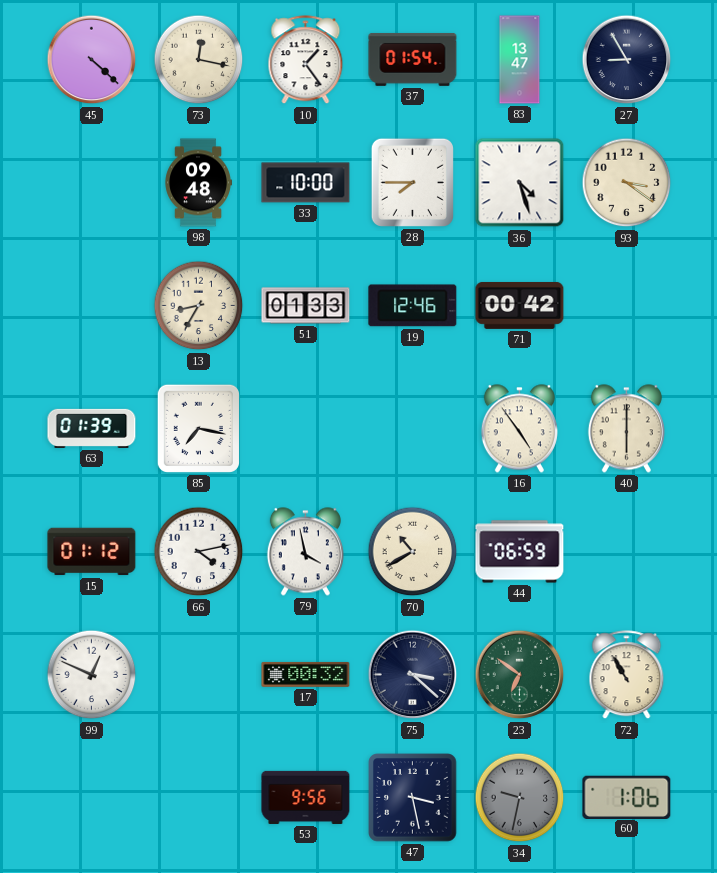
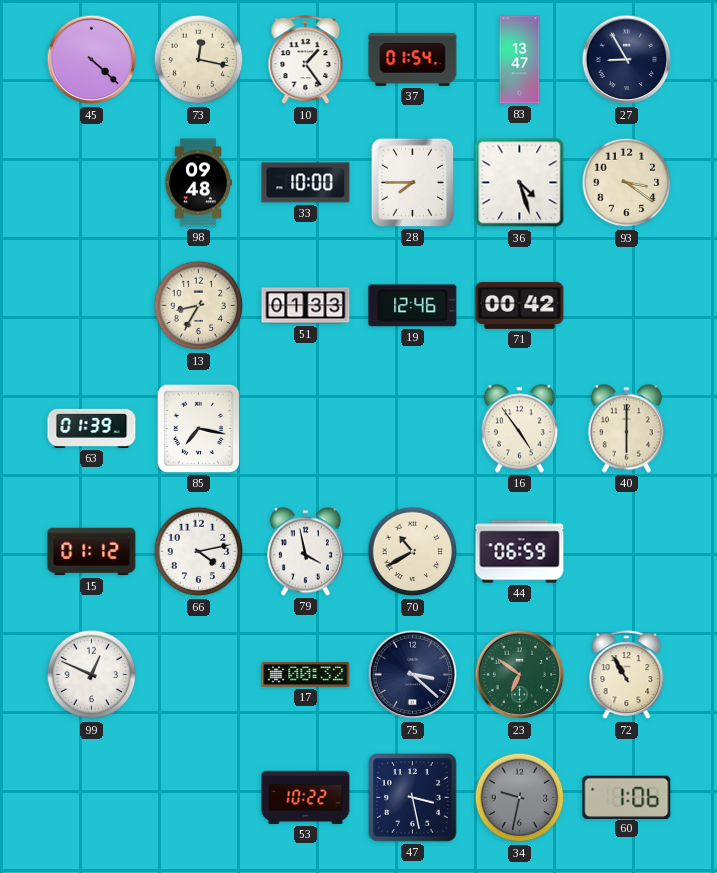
53: 9:56 -> 10:22
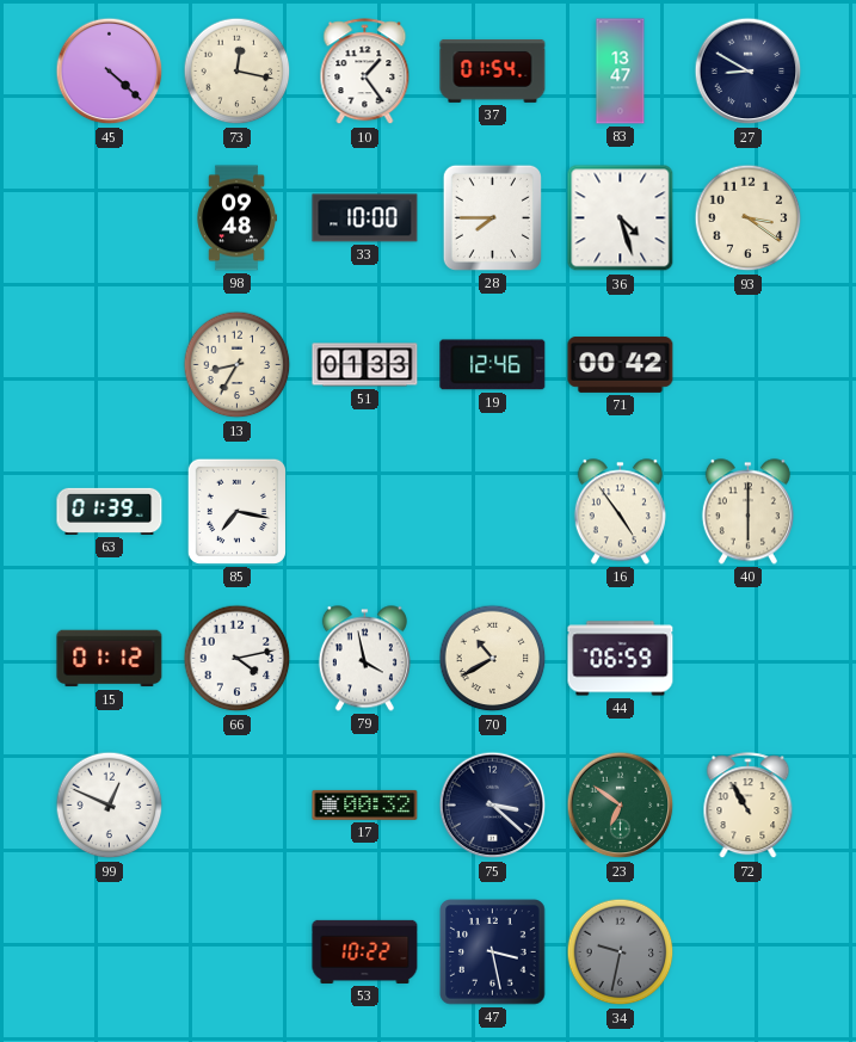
27: 8:55 -> 8:50
60: 1:06 -> none
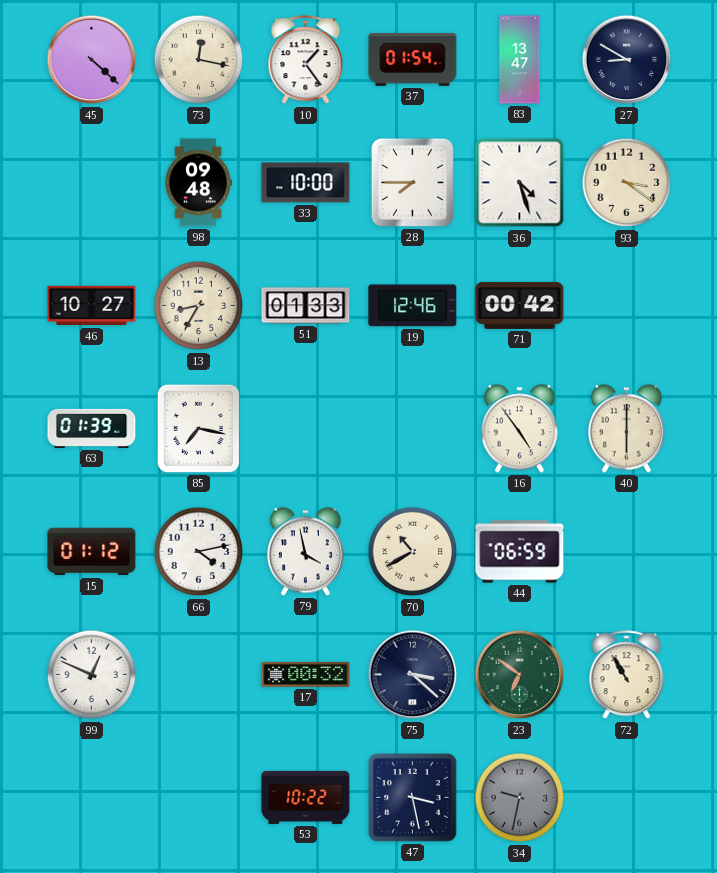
46: none -> 10:27
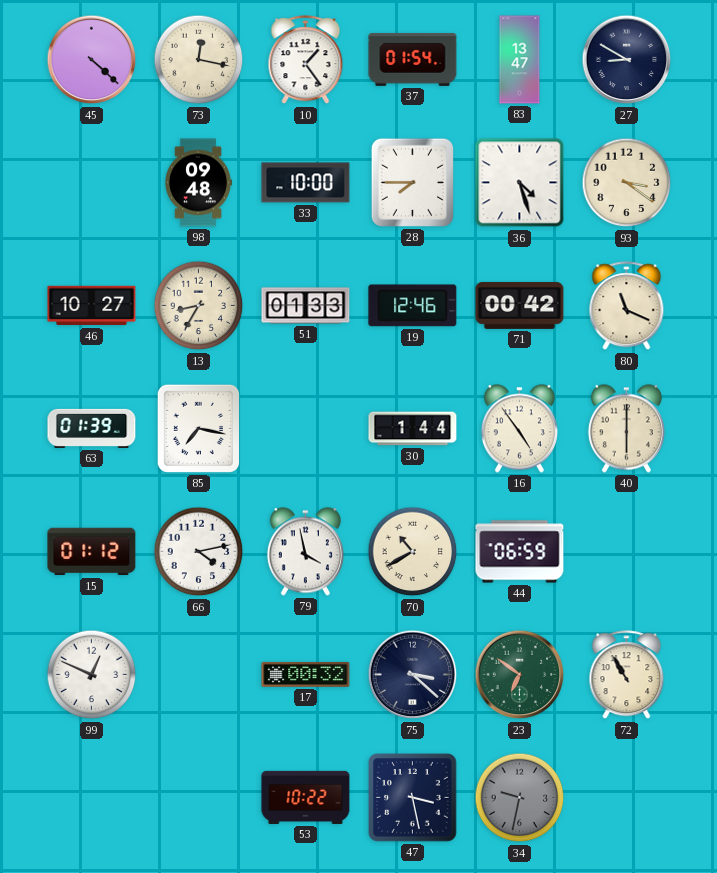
80: none -> 11:19
30: none -> 1:44
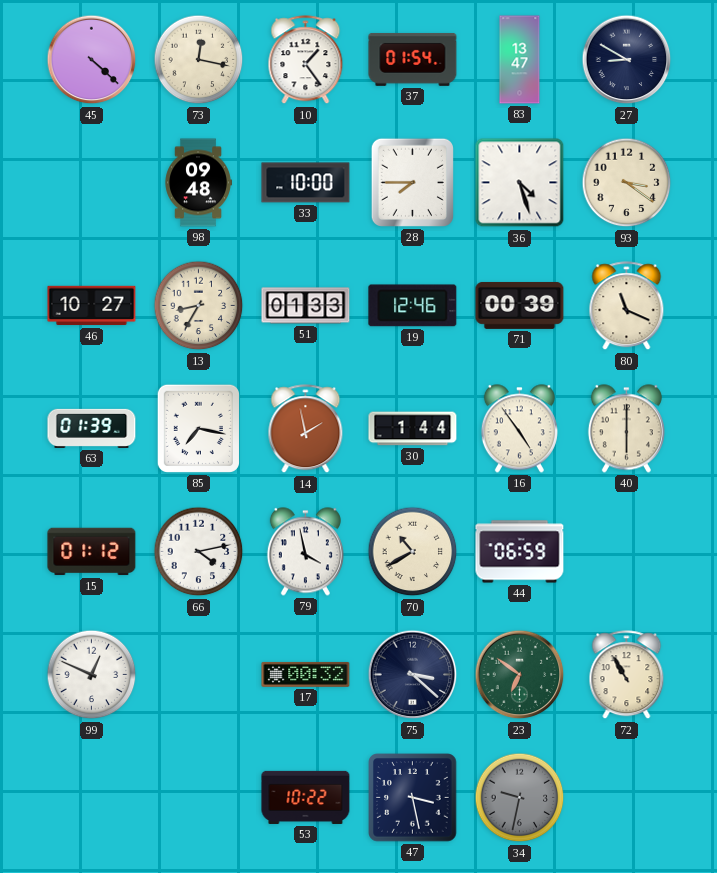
71: 00:42 -> 00:39
14: none -> 1:58
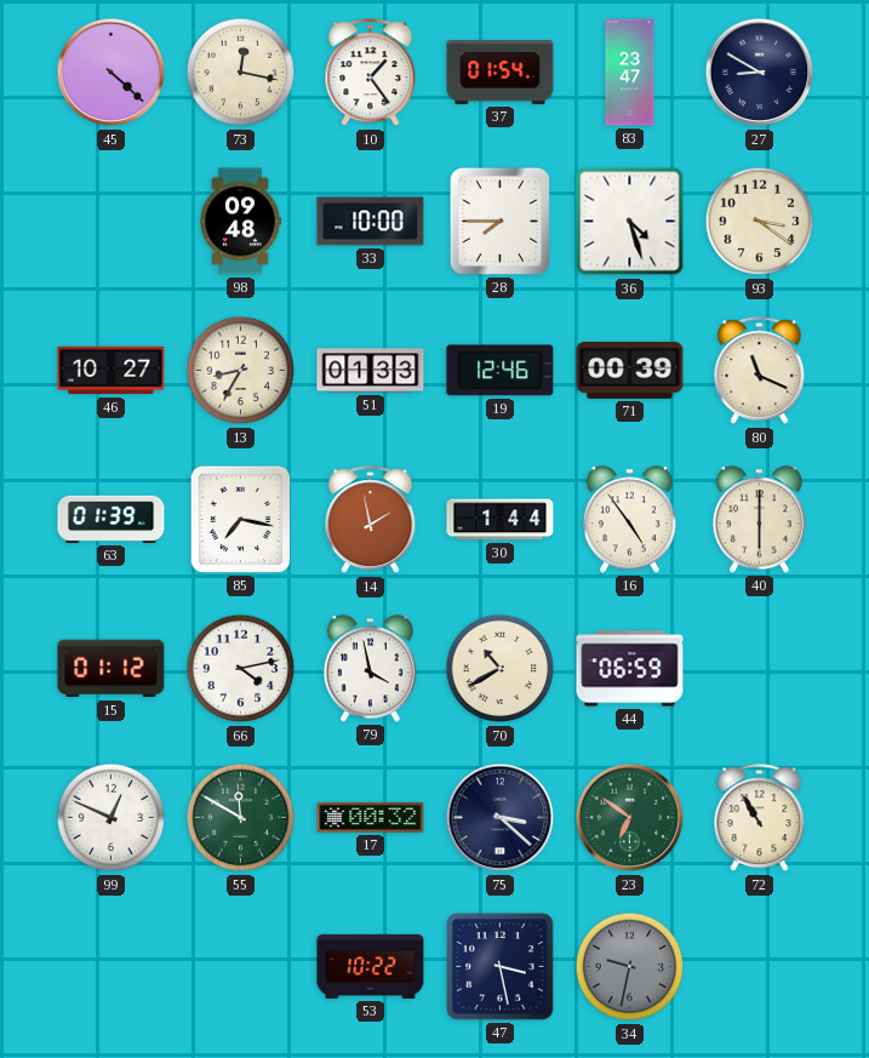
83: 13:47 -> 23:47
55: none -> 11:50
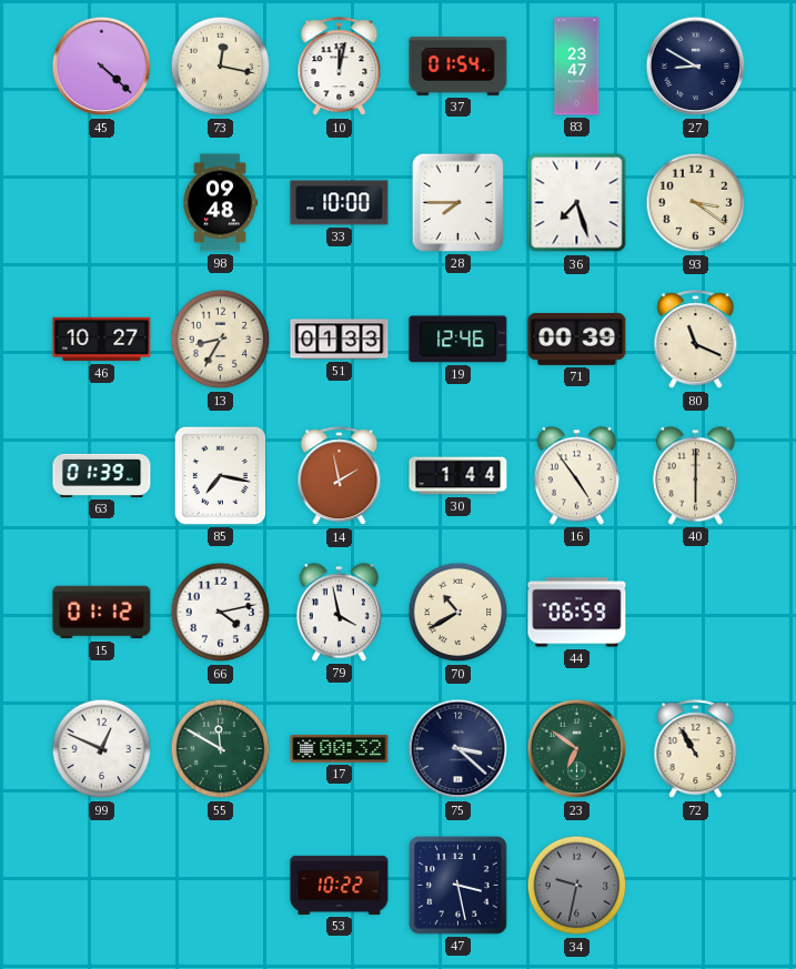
10: 1:24 -> 12:02
36: 4:27 -> 7:27
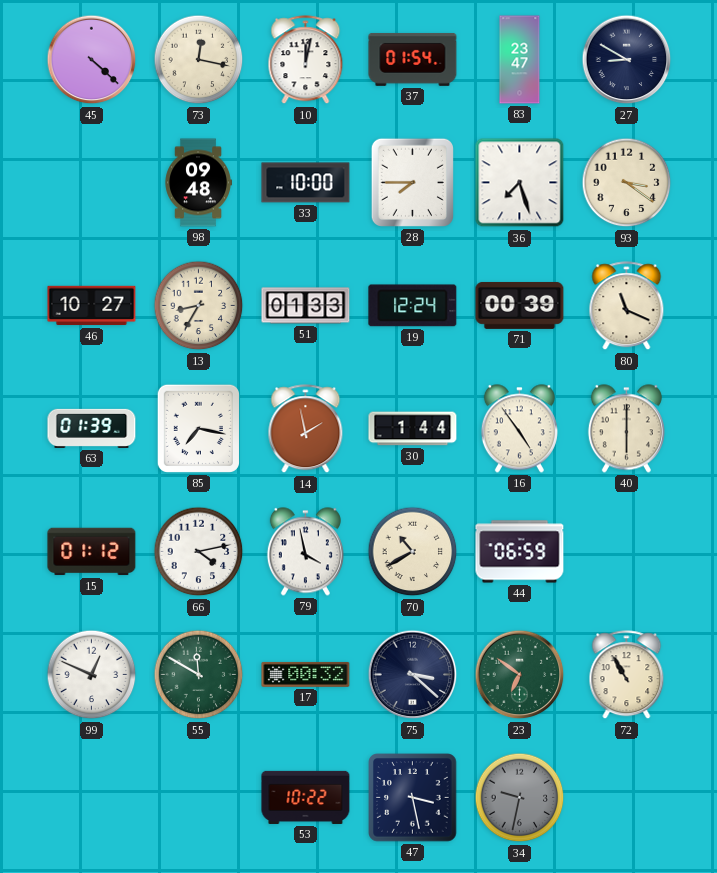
19: 12:46 -> 12:24
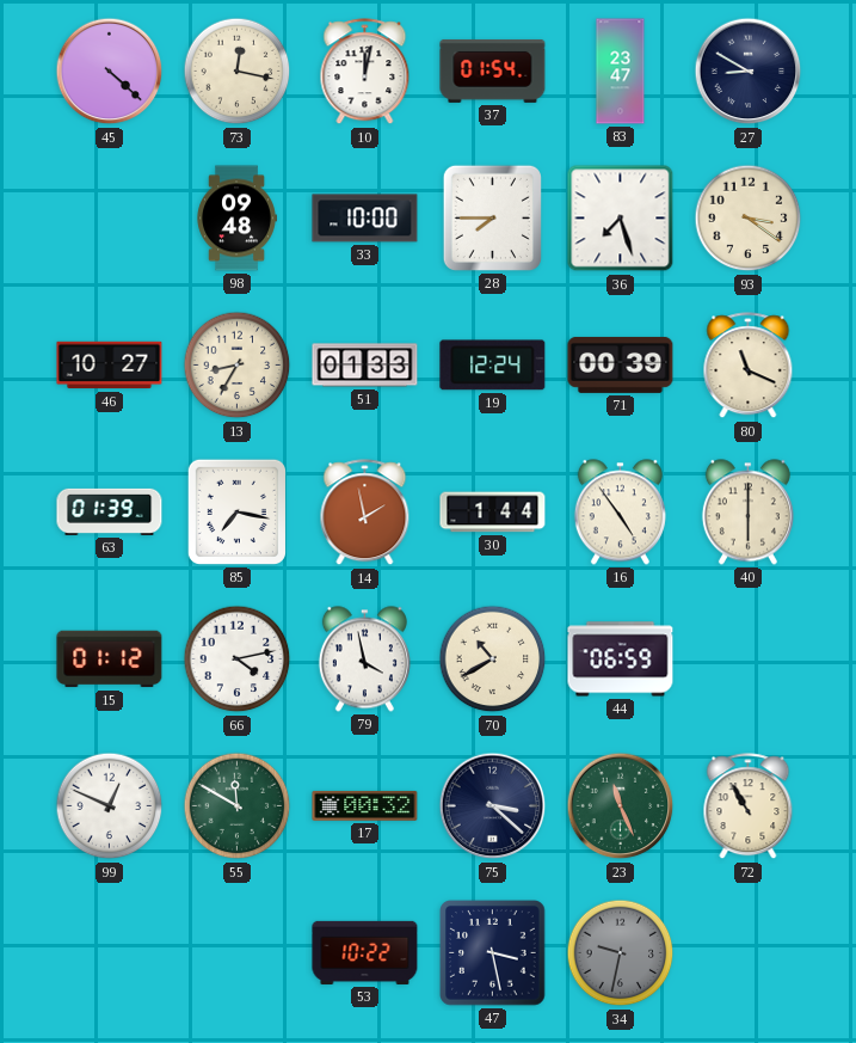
23: 6:51 -> 11:26
